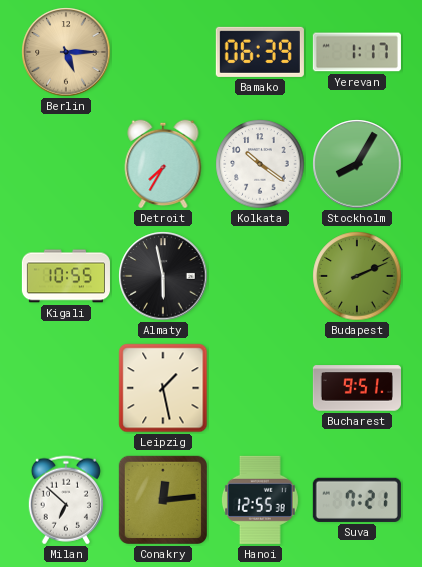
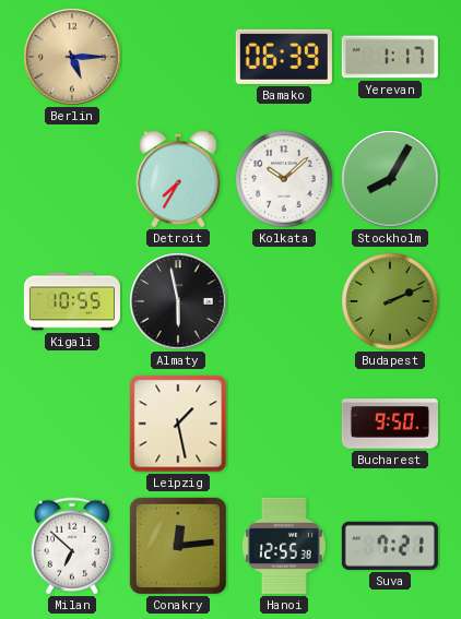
Kolkata: 10:21 -> 10:08
Bucharest: 9:51 -> 9:50
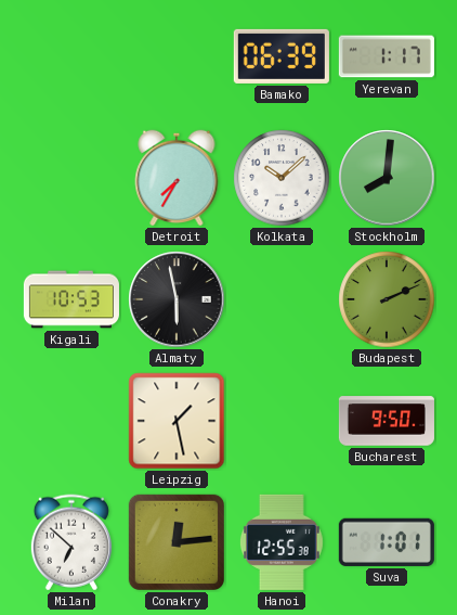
Berlin: 5:15 -> none
Stockholm: 8:05 -> 8:01
Kigali: 10:55 -> 10:53
Suva: 7:21 -> 1:01
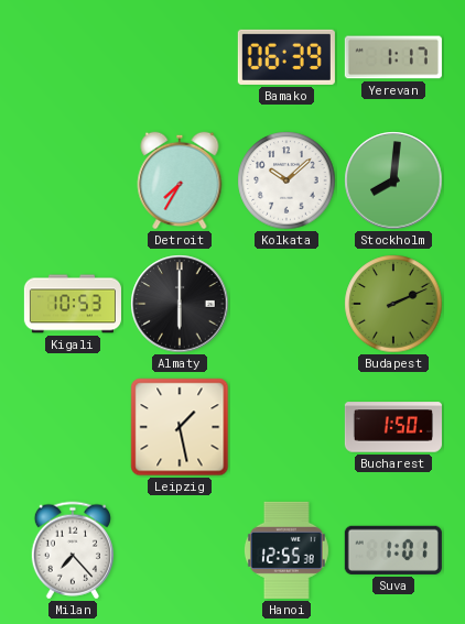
Almaty: 5:58 -> 6:00
Bucharest: 9:50 -> 1:50
Milan: 6:52 -> 7:23
Conakry: 12:14 -> none
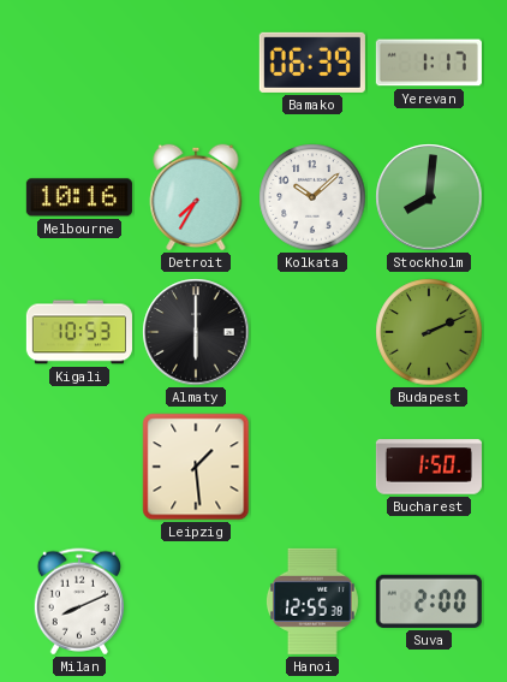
Melbourne: none -> 10:16
Leipzig: 1:28 -> 1:29
Milan: 7:23 -> 8:11
Suva: 1:01 -> 2:00
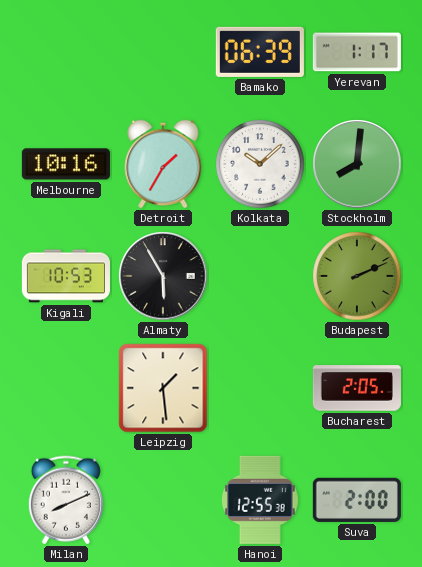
Detroit: 7:35 -> 1:35
Almaty: 6:00 -> 5:55
Bucharest: 1:50 -> 2:05
